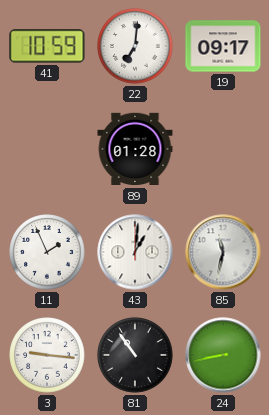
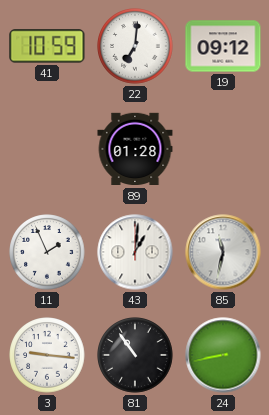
19: 09:17 -> 09:12
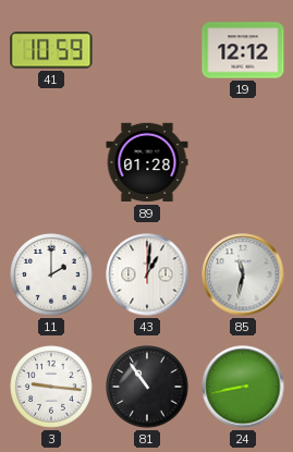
22: 7:01 -> none
19: 09:12 -> 12:12
11: 1:56 -> 2:00
